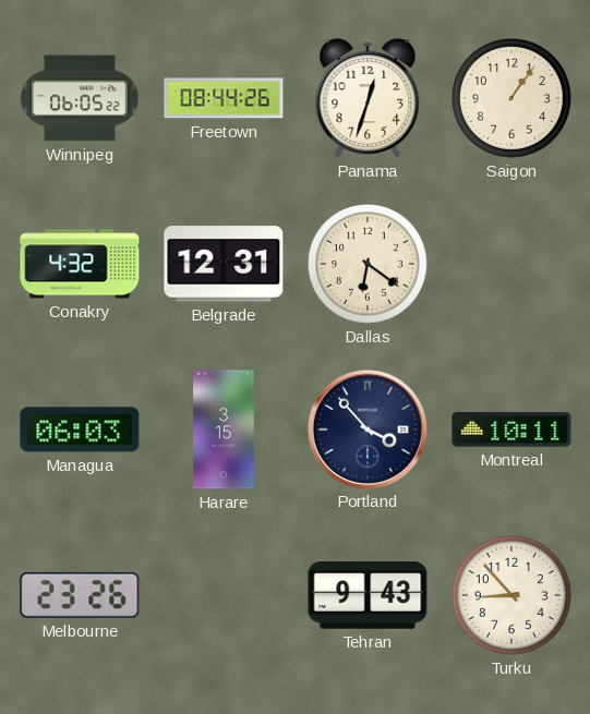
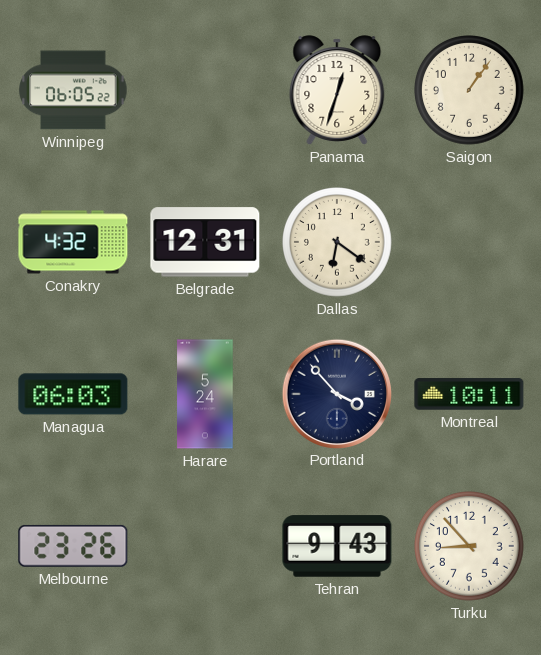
Freetown: 08:44 -> none
Harare: 3:15 -> 5:24
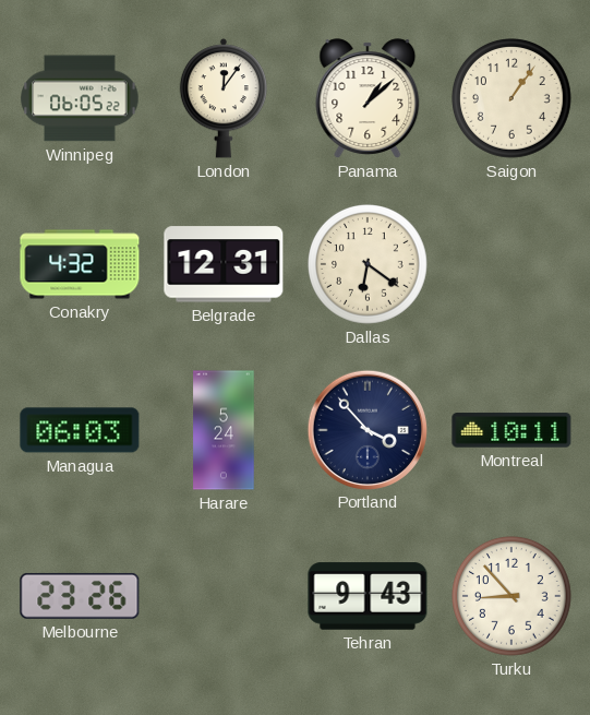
London: none -> 12:06
Panama: 12:33 -> 1:08
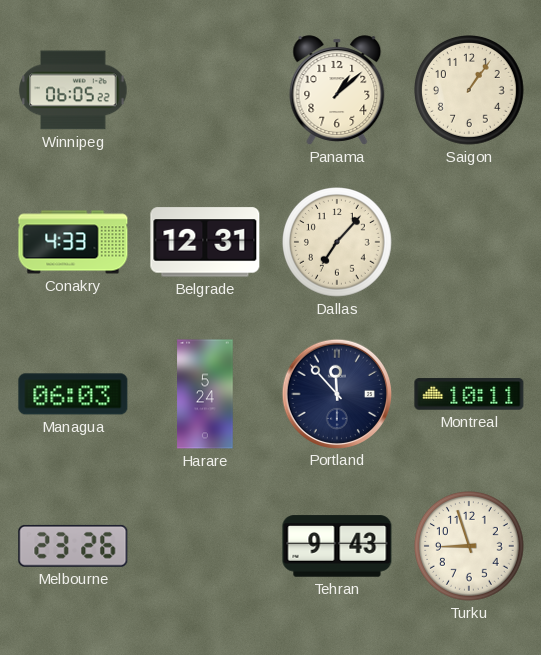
London: 12:06 -> none
Conakry: 4:32 -> 4:33
Dallas: 6:21 -> 7:07
Portland: 3:53 -> 11:53
Turku: 8:53 -> 8:57
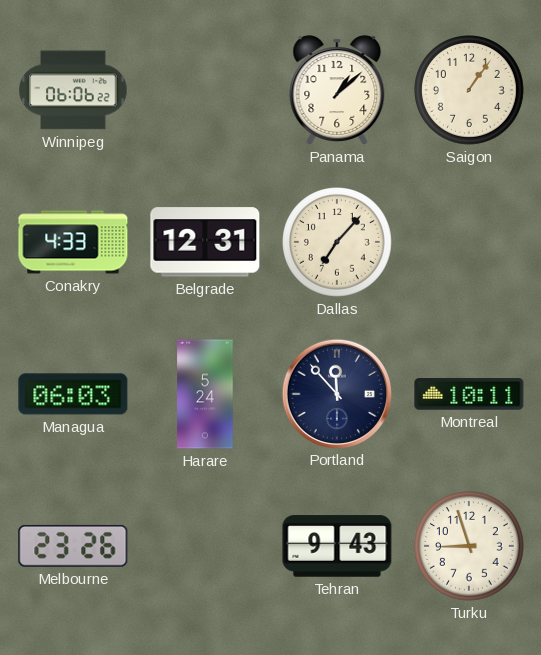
Winnipeg: 06:05 -> 06:06
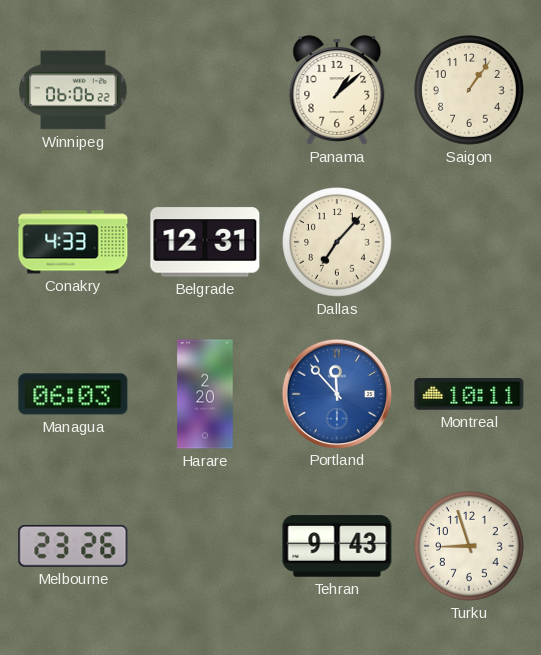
Harare: 5:24 -> 2:20
Portland dial: navy -> blue
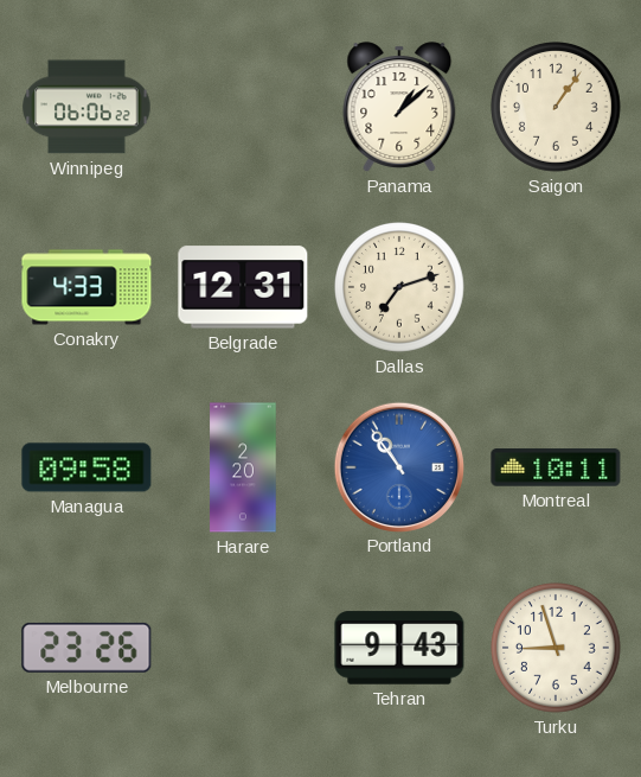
Dallas: 7:07 -> 7:12
Managua: 06:03 -> 09:58
Portland: 11:53 -> 10:54
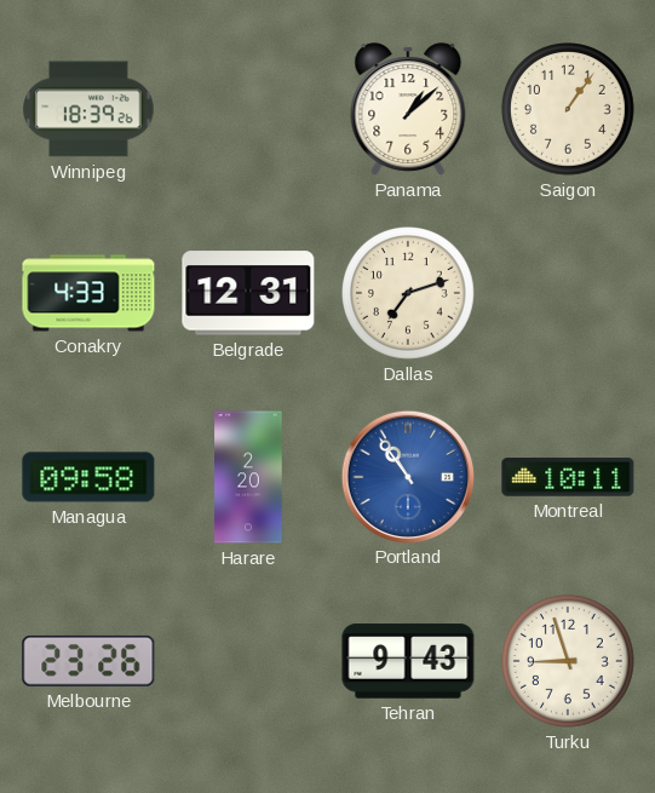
Winnipeg: 06:06 -> 18:39
